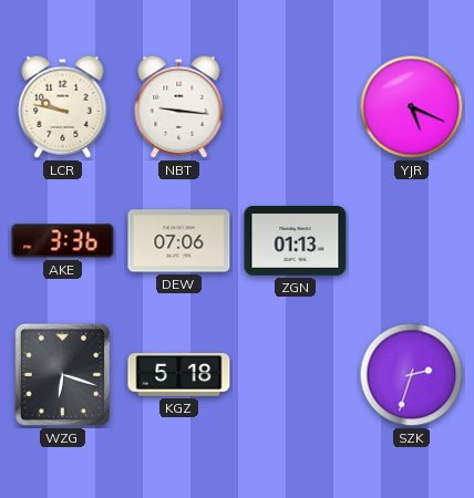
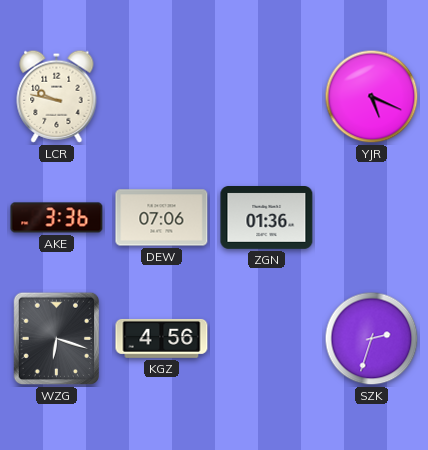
NBT: 9:16 -> none
ZGN: 01:13 -> 01:36
KGZ: 5:18 -> 4:56
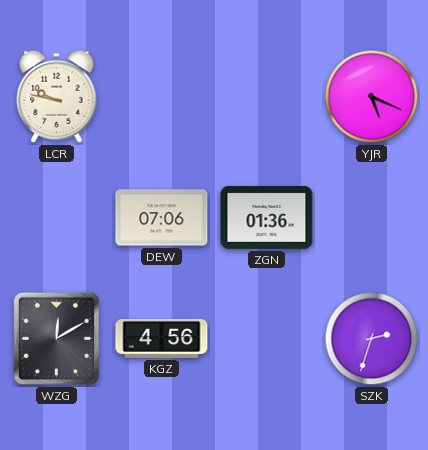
AKE: 3:36 -> none
WZG: 6:18 -> 12:10
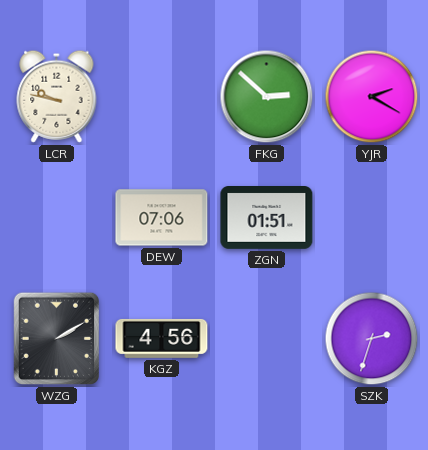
FKG: none -> 2:52
YJR: 5:19 -> 2:20
ZGN: 01:36 -> 01:51
WZG: 12:10 -> 2:10
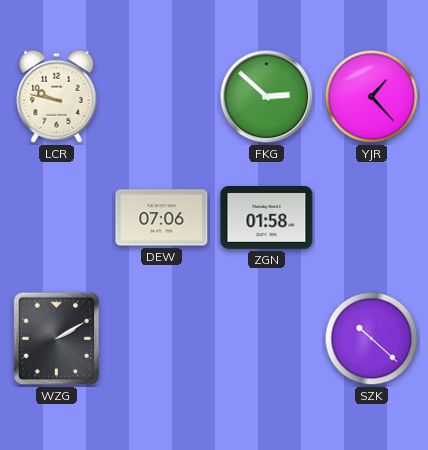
YJR: 2:20 -> 1:23
ZGN: 01:51 -> 01:58
KGZ: 4:56 -> none
SZK: 2:33 -> 10:22
